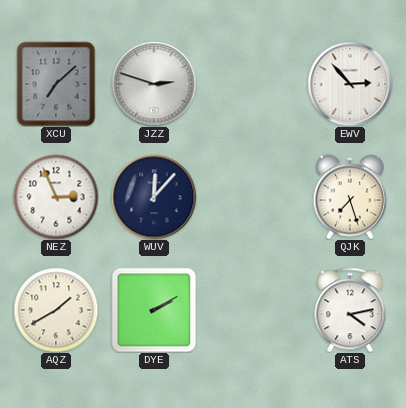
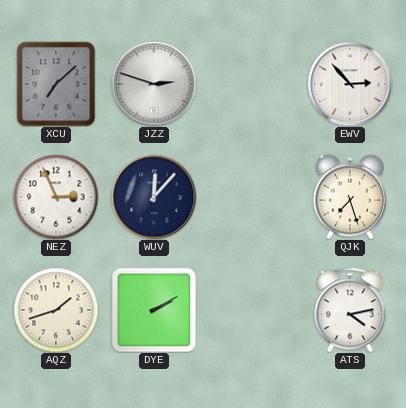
AQZ: 1:40 -> 1:42
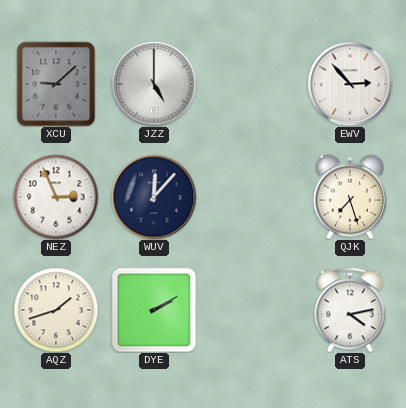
XCU: 7:08 -> 9:08
JZZ: 2:48 -> 5:00
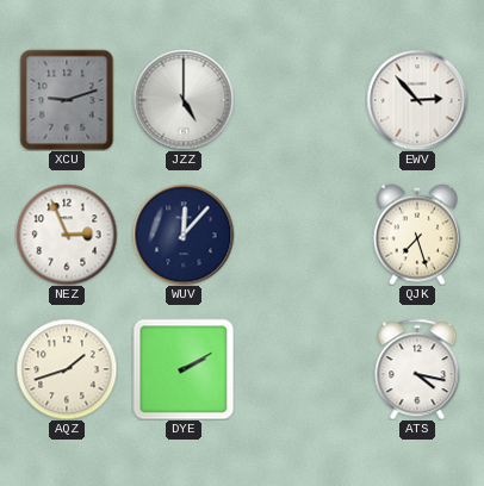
XCU: 9:08 -> 9:12
ATS: 4:13 -> 4:17
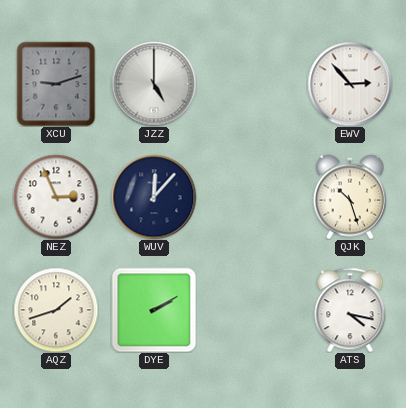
QJK: 7:27 -> 10:27
